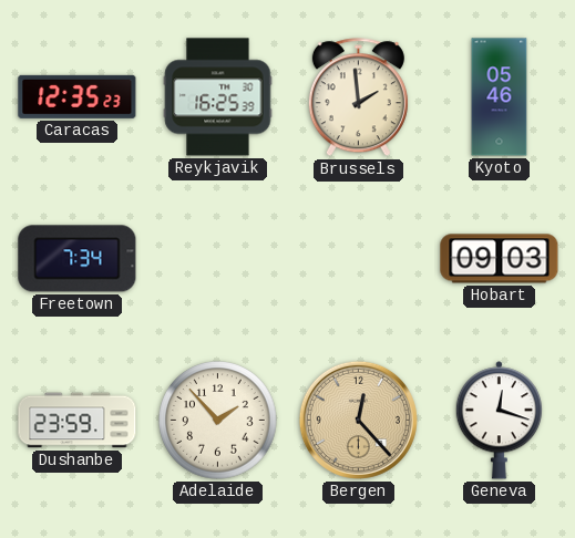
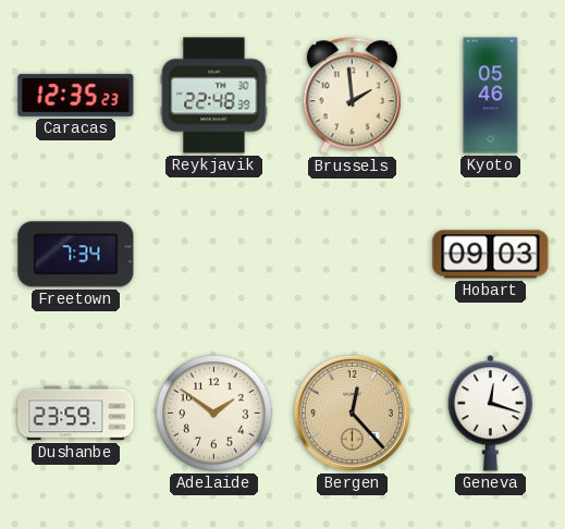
Reykjavik: 16:25 -> 22:48
Adelaide: 1:53 -> 1:51
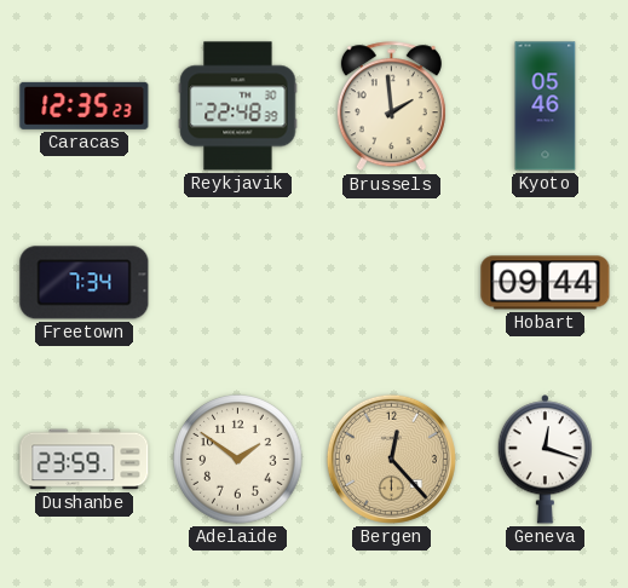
Hobart: 09:03 -> 09:44
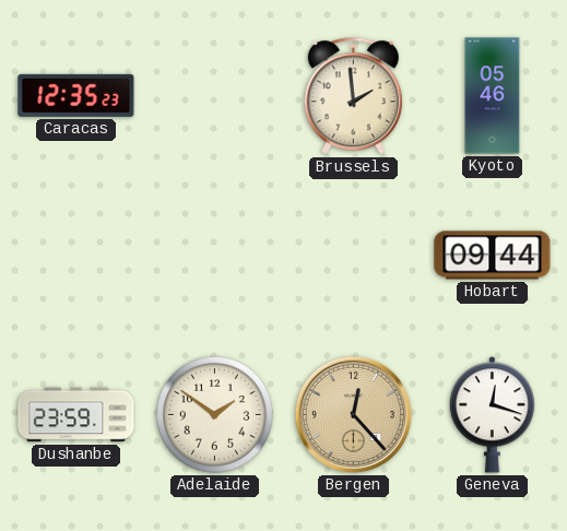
Reykjavik: 22:48 -> none
Freetown: 7:34 -> none
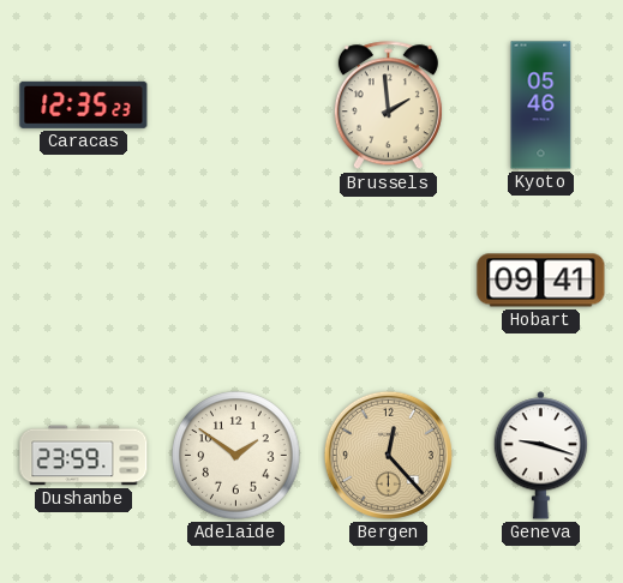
Hobart: 09:44 -> 09:41
Geneva: 12:18 -> 9:18
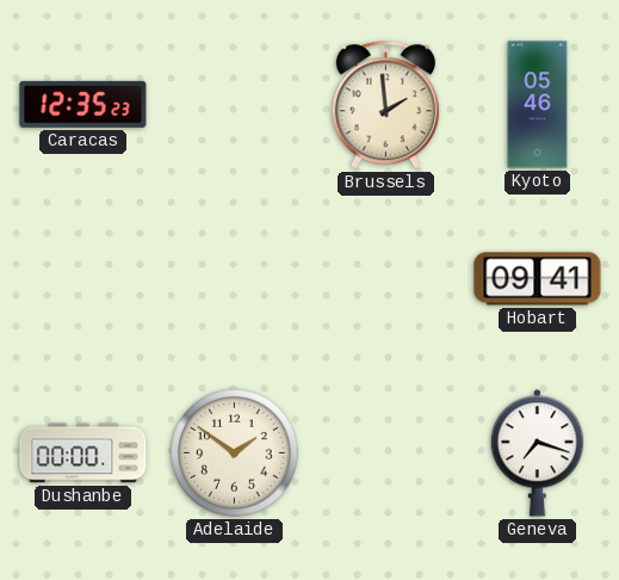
Dushanbe: 23:59 -> 00:00
Bergen: 12:23 -> none
Geneva: 9:18 -> 7:18
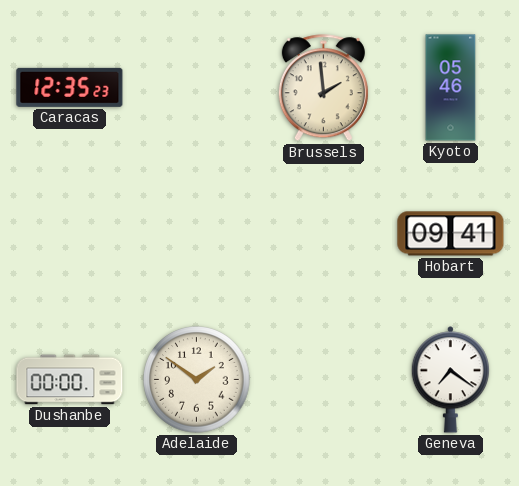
Geneva: 7:18 -> 7:21
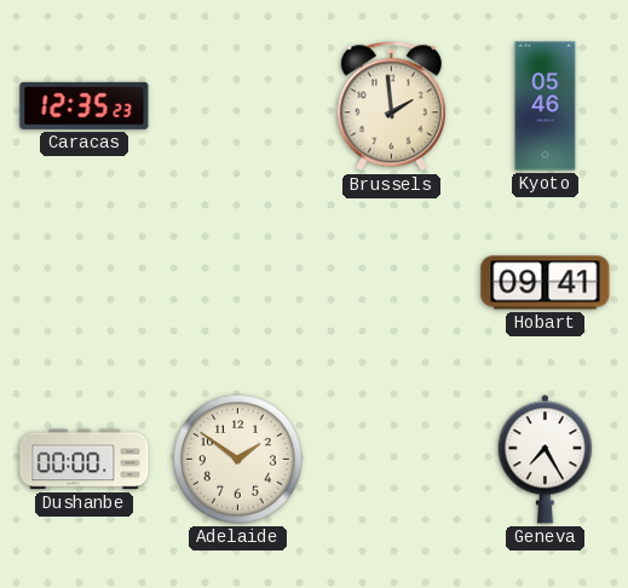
Geneva: 7:21 -> 7:25
